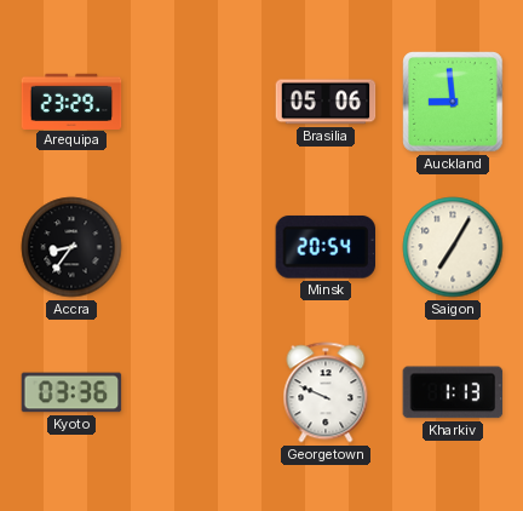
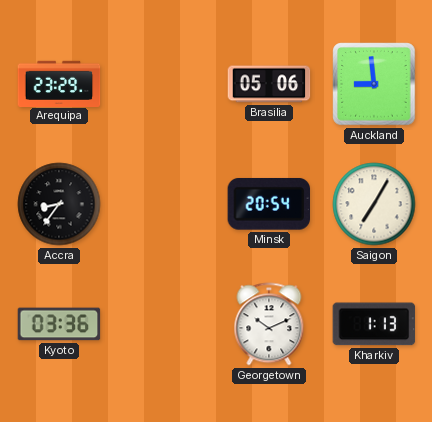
Georgetown: 9:49 -> 10:11
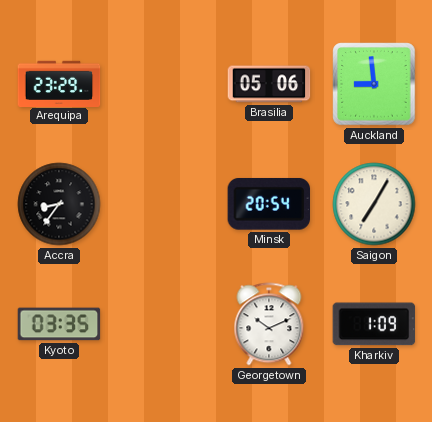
Kyoto: 03:36 -> 03:35
Kharkiv: 1:13 -> 1:09
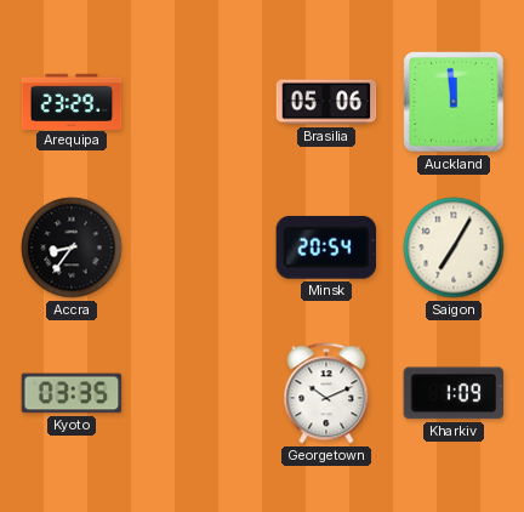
Auckland: 8:59 -> 11:59
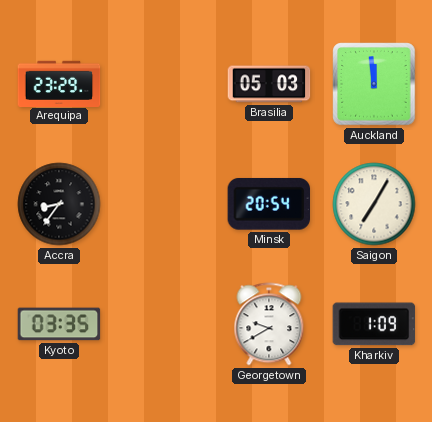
Brasilia: 05:06 -> 05:03
Georgetown: 10:11 -> 9:40
